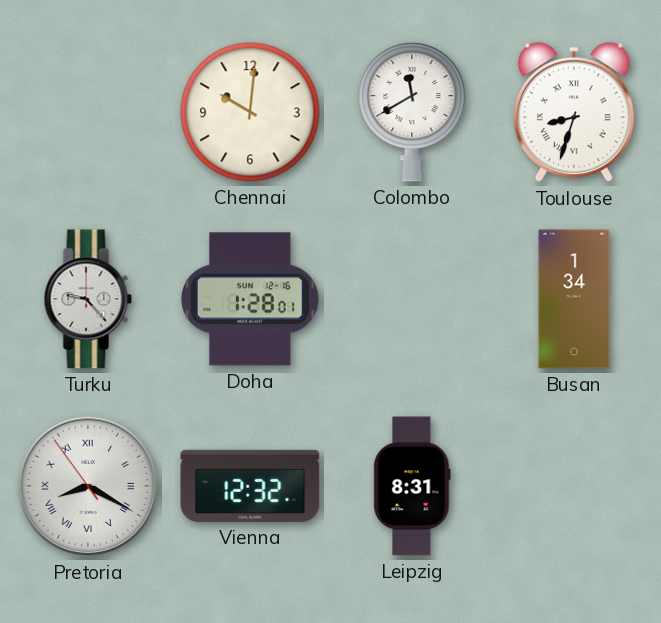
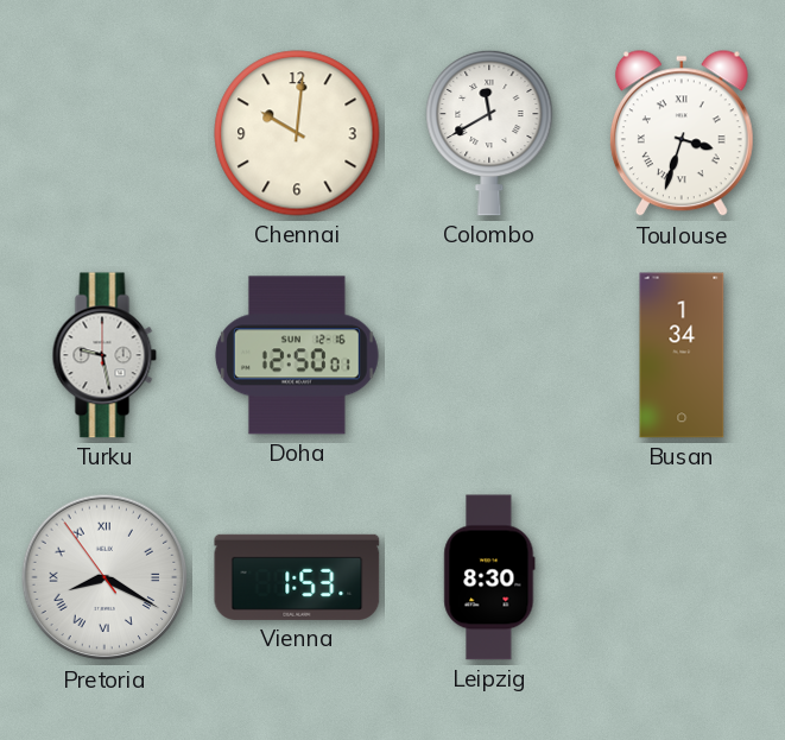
Toulouse: 8:33 -> 3:33
Turku: 9:23 -> 9:28
Doha: 1:28 -> 12:50
Vienna: 12:32 -> 1:53
Leipzig: 8:31 -> 8:30
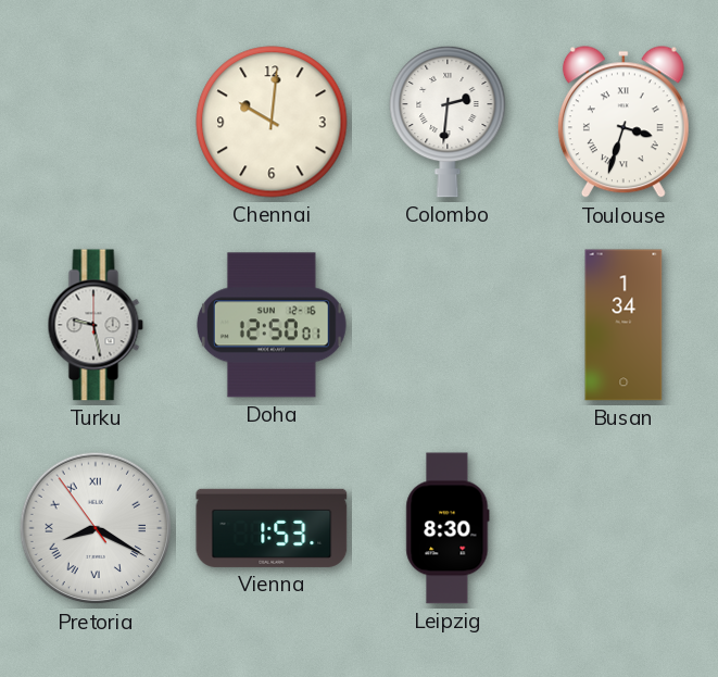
Colombo: 11:40 -> 2:31
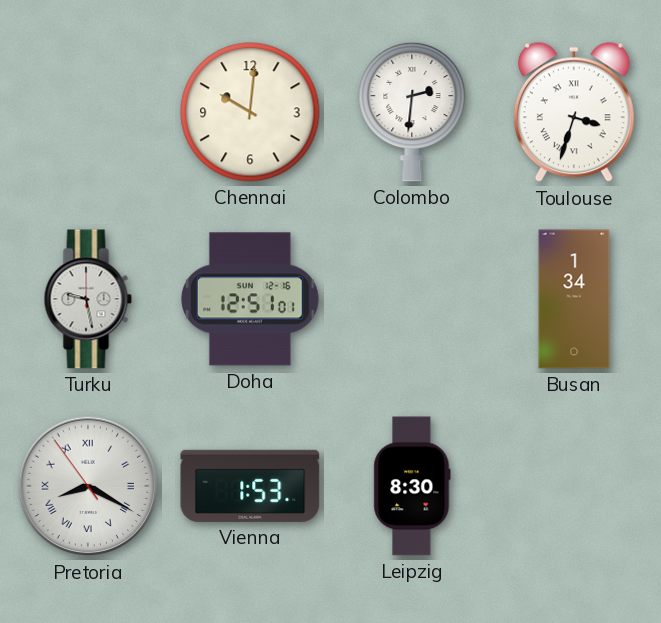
Doha: 12:50 -> 12:51
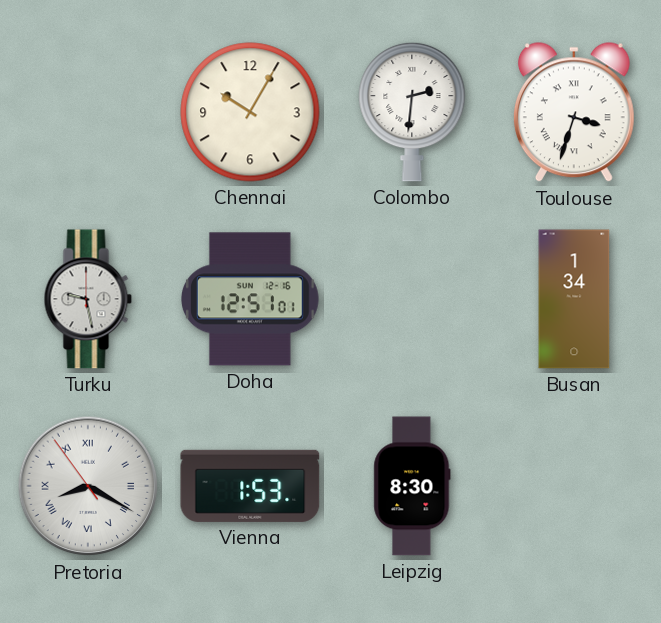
Chennai: 10:01 -> 10:05
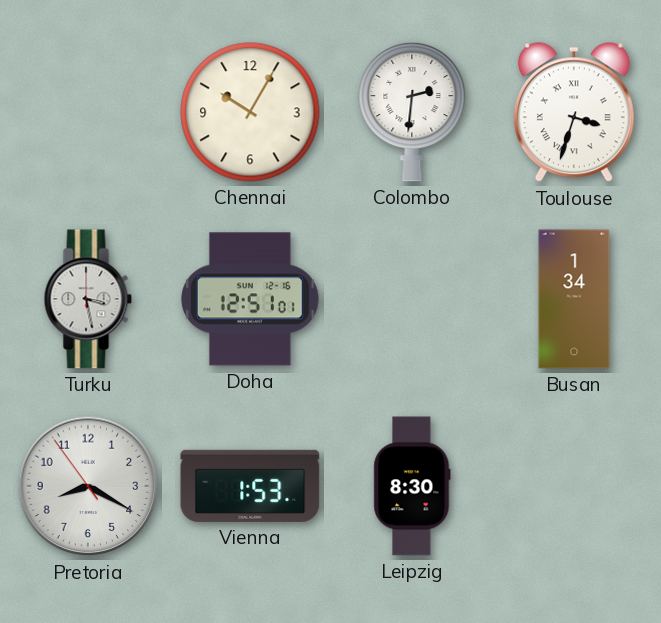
Turku: 9:28 -> 3:28
Pretoria numerals: Roman -> Arabic
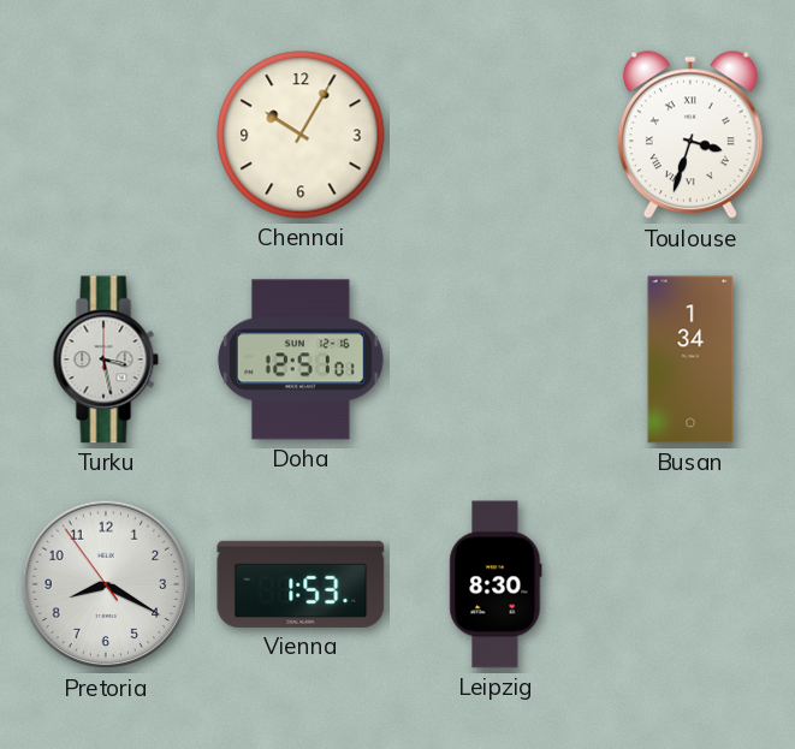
Colombo: 2:31 -> none
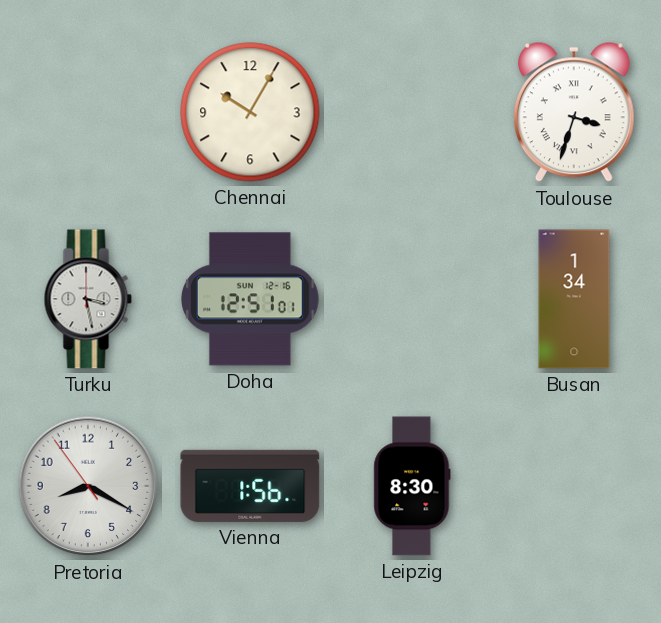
Vienna: 1:53 -> 1:56
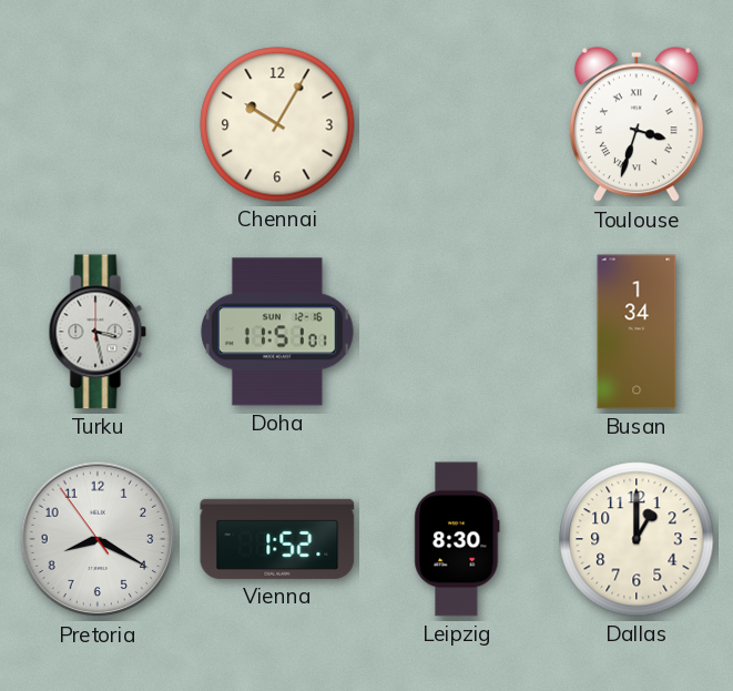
Doha: 12:51 -> 11:51
Vienna: 1:56 -> 1:52
Dallas: none -> 1:00
